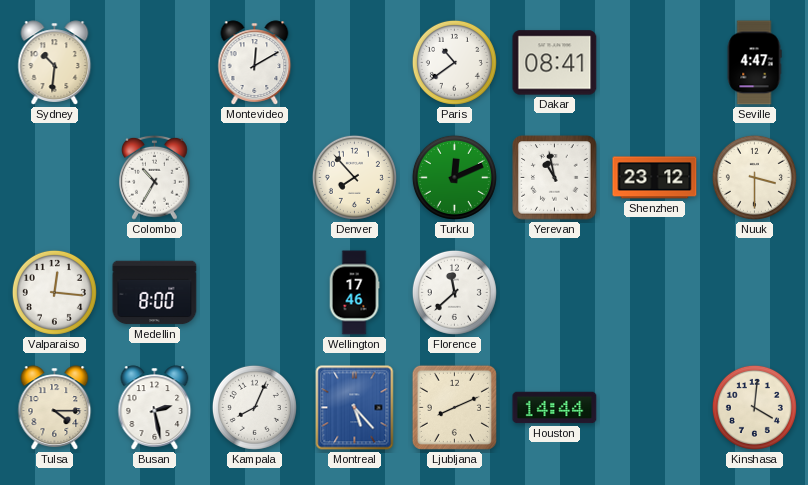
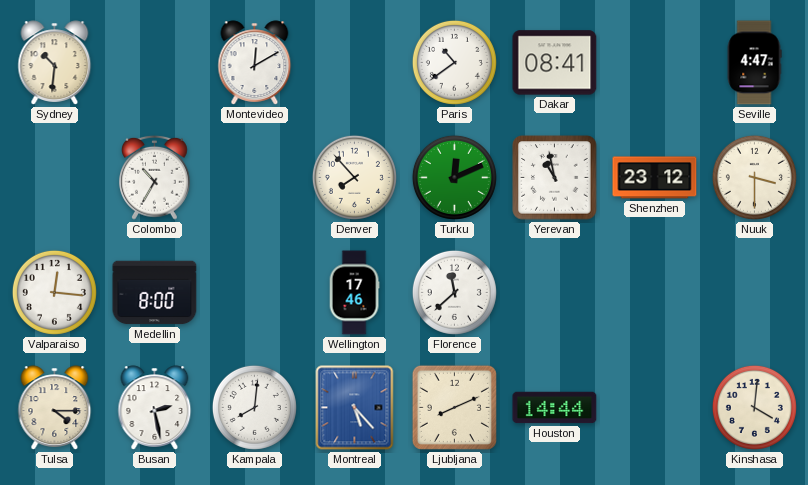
Kampala: 8:04 -> 8:01
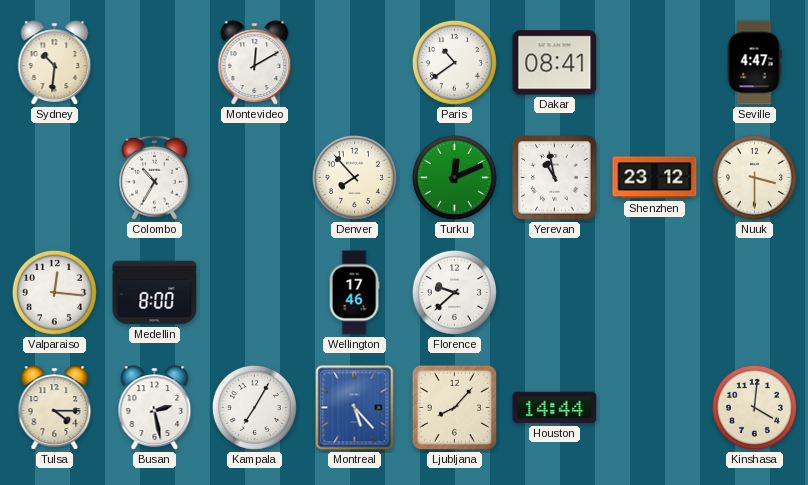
Florence: 11:38 -> 9:38
Kampala: 8:01 -> 7:05
Ljubljana: 8:11 -> 8:07
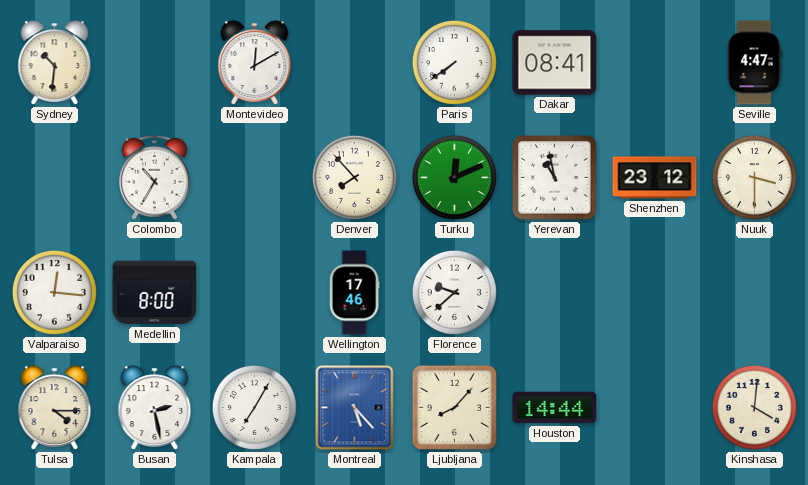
Paris: 10:39 -> 7:39
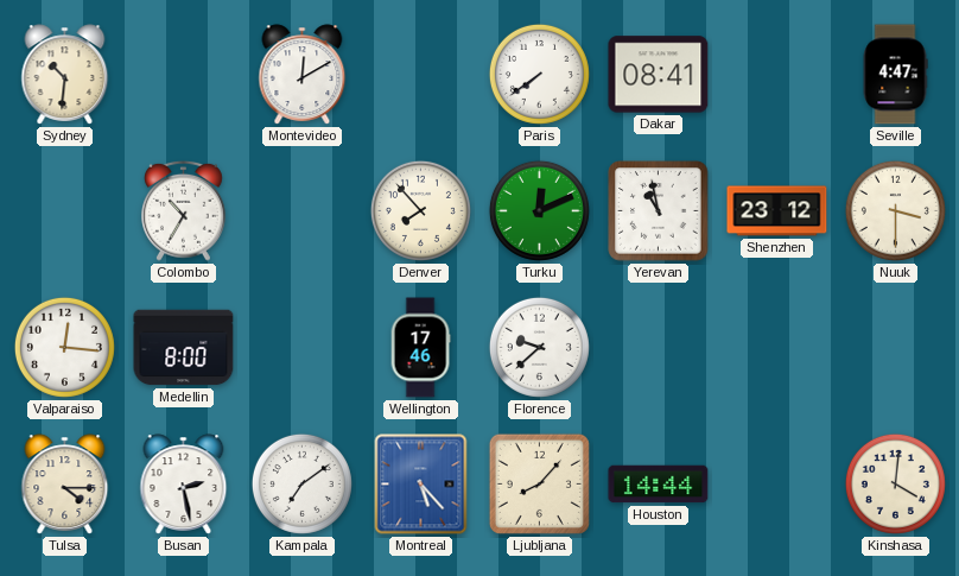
Kampala: 7:05 -> 7:09
